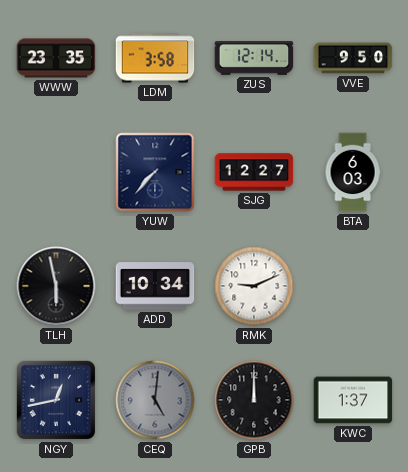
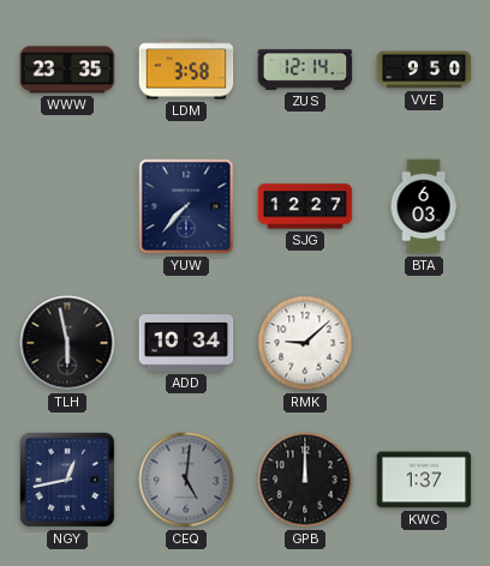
RMK: 9:11 -> 9:08
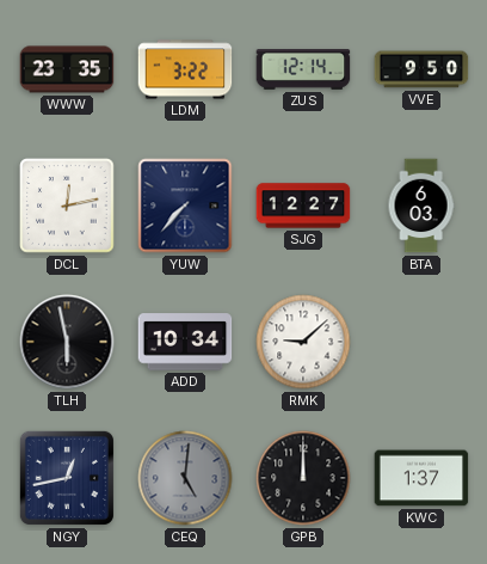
LDM: 3:58 -> 3:22
DCL: none -> 12:13
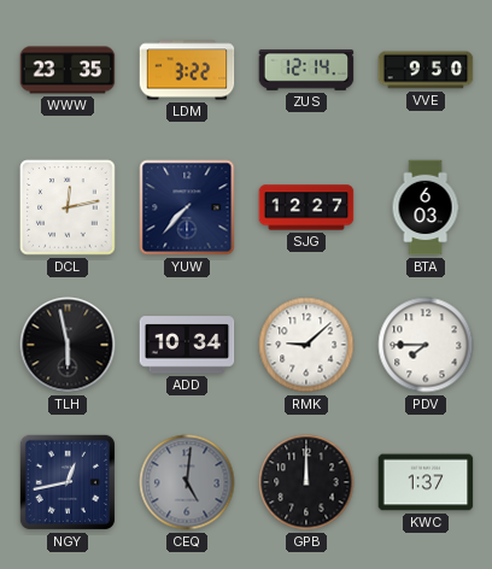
PDV: none -> 7:45
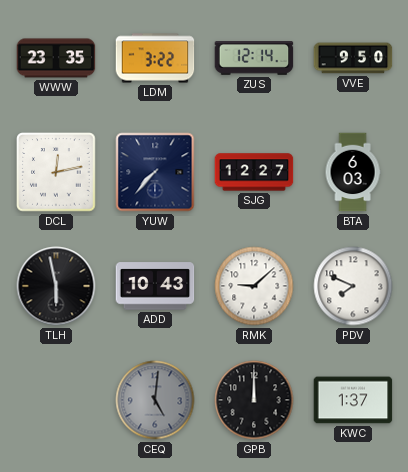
ADD: 10:34 -> 10:43
PDV: 7:45 -> 7:49
NGY: 12:43 -> none
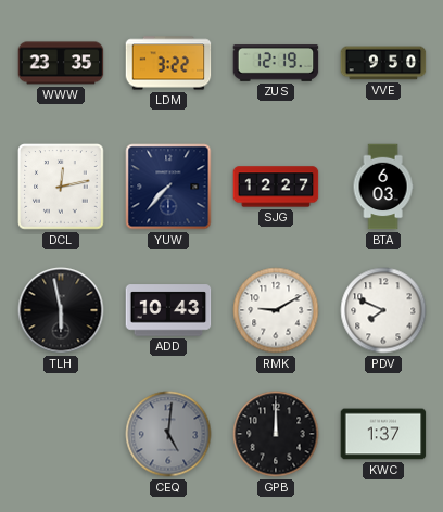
ZUS: 12:14 -> 12:19
RMK: 9:08 -> 9:10
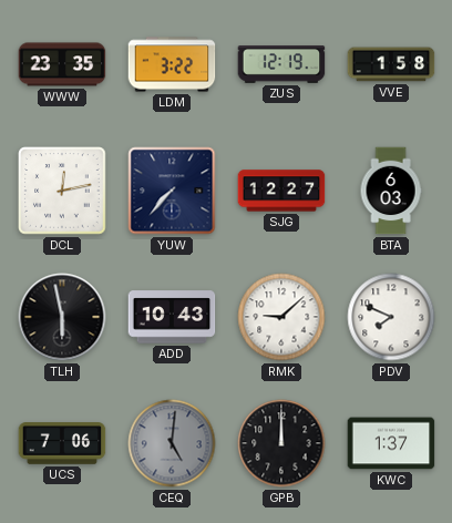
VVE: 9:50 -> 1:58
RMK: 9:10 -> 9:08
UCS: none -> 7:06
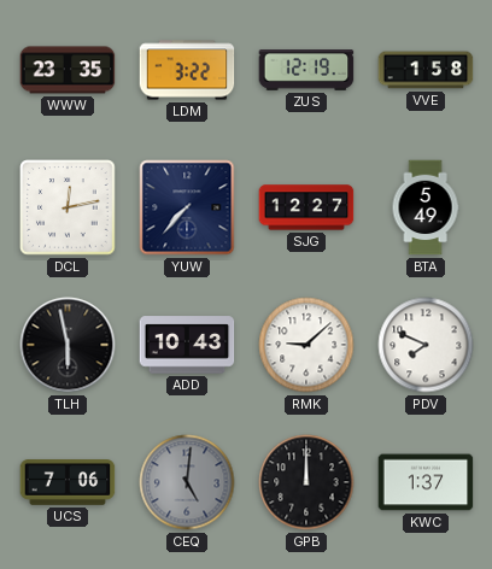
BTA: 6:03 -> 5:49
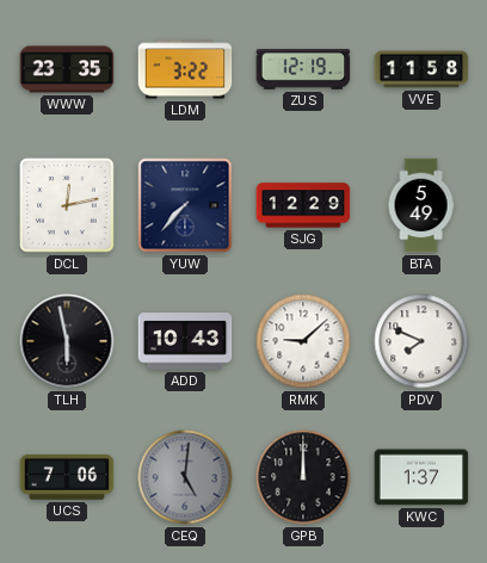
VVE: 1:58 -> 11:58
SJG: 12:27 -> 12:29
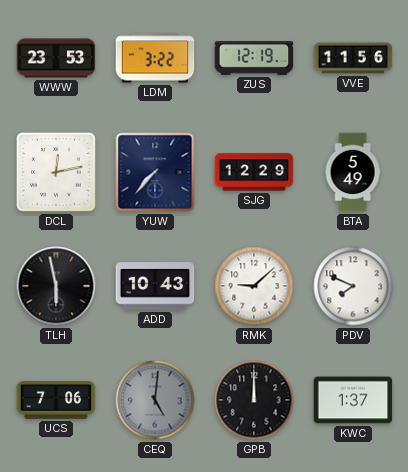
WWW: 23:35 -> 23:53
VVE: 11:58 -> 11:56
